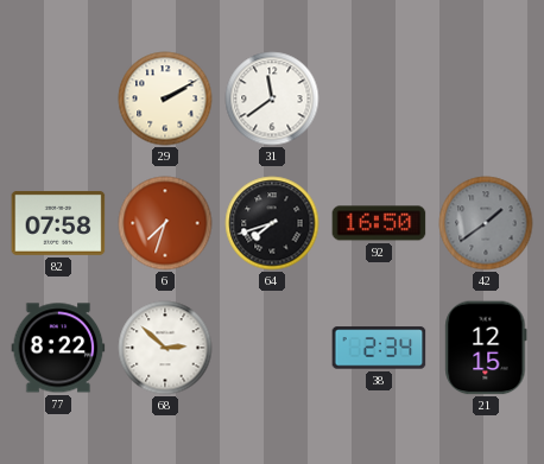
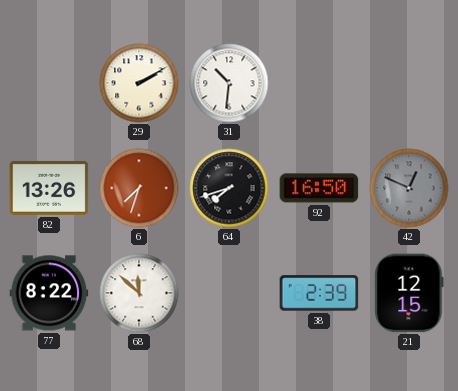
31: 11:39 -> 10:31
82: 07:58 -> 13:26
42: 1:39 -> 12:49
68: 2:52 -> 11:52
38: 2:34 -> 2:39
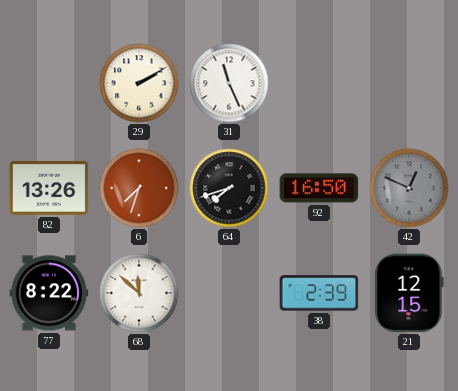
31: 10:31 -> 11:26
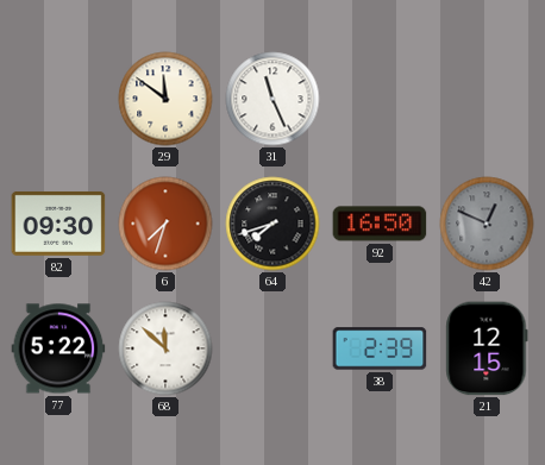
29: 2:10 -> 11:51
82: 13:26 -> 09:30
77: 8:22 -> 5:22
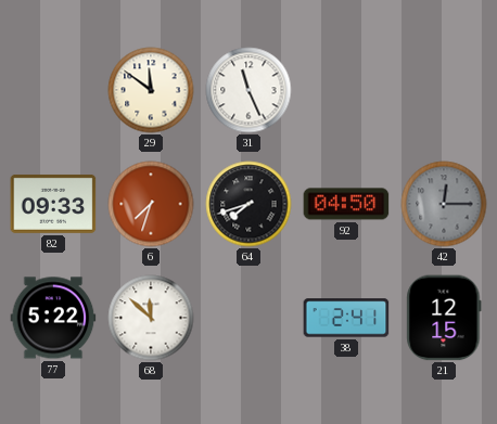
82: 09:30 -> 09:33
92: 16:50 -> 04:50
42: 12:49 -> 12:15
38: 2:39 -> 2:41
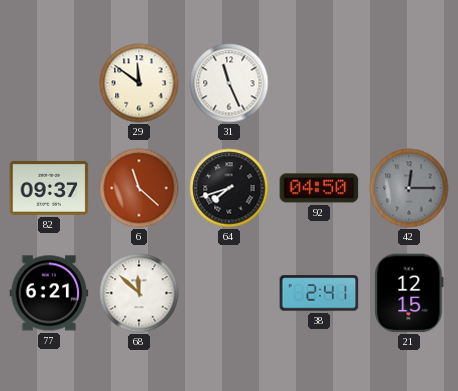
82: 09:33 -> 09:37
6: 7:33 -> 11:22
77: 5:22 -> 6:21
